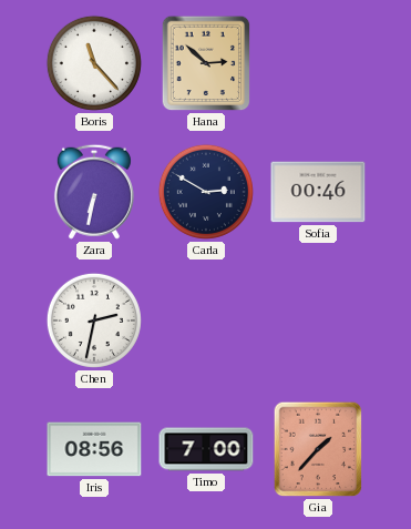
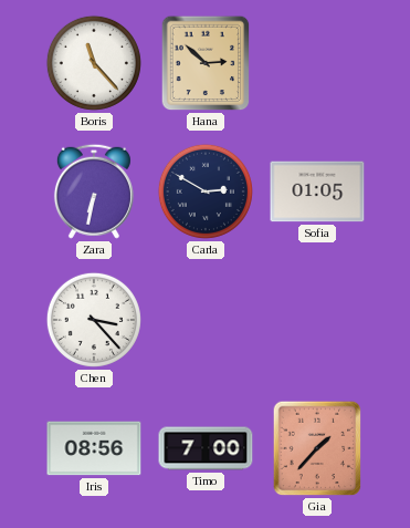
Sofia: 00:46 -> 01:05
Chen: 2:32 -> 3:23
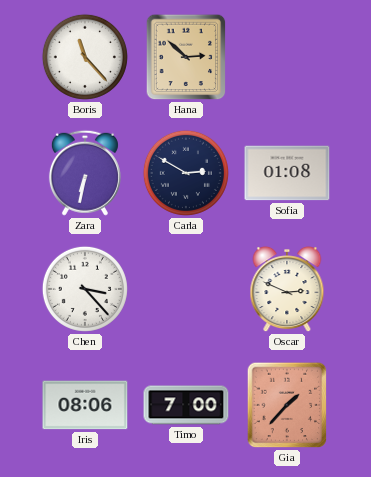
Sofia: 01:05 -> 01:08
Oscar: none -> 2:49
Iris: 08:56 -> 08:06
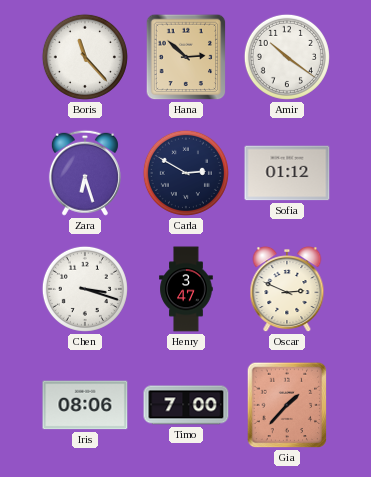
Amir: none -> 10:21
Zara: 6:32 -> 6:27
Sofia: 01:08 -> 01:12
Chen: 3:23 -> 3:18
Henry: none -> 3:47
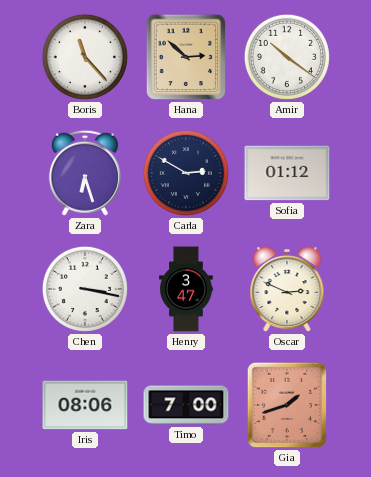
Chen: 3:18 -> 3:17
Gia: 1:37 -> 1:42
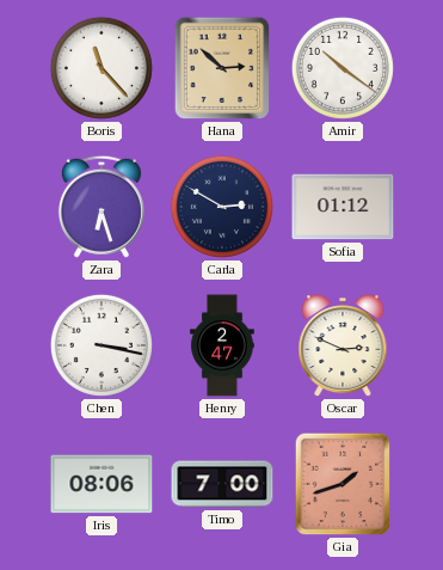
Henry: 3:47 -> 2:47
